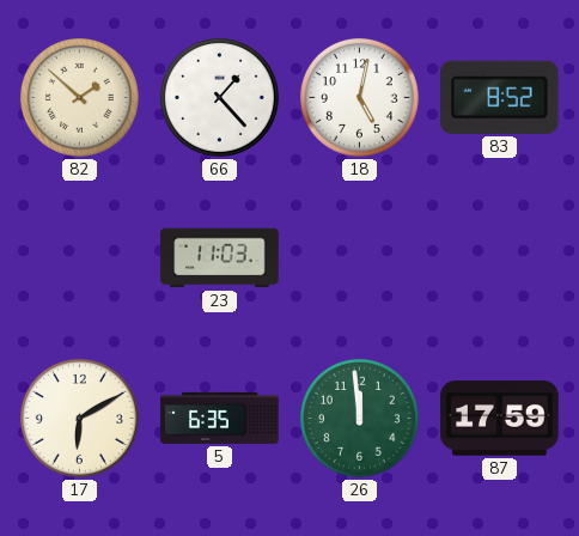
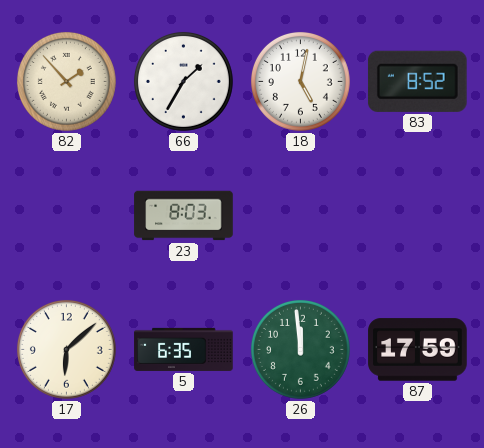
82: 1:52 -> 1:53
66: 1:23 -> 1:35
23: 11:03 -> 8:03
17: 6:10 -> 6:08
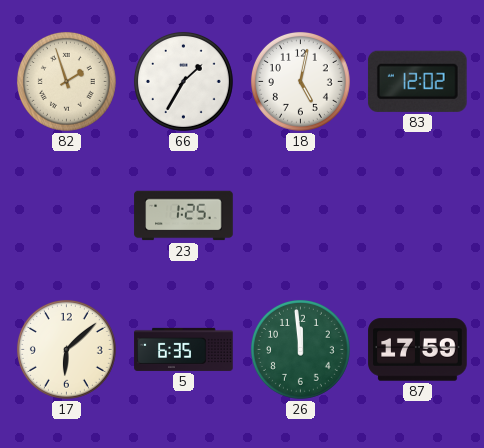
82: 1:53 -> 1:57
83: 8:52 -> 12:02
23: 8:03 -> 1:25
